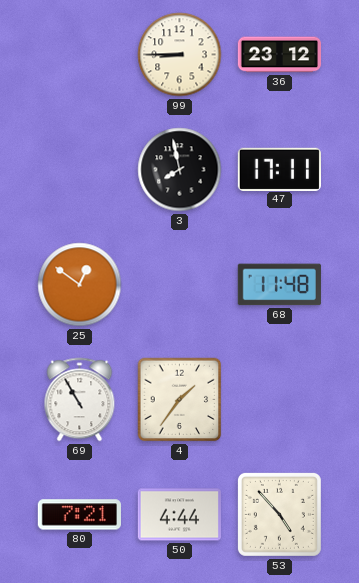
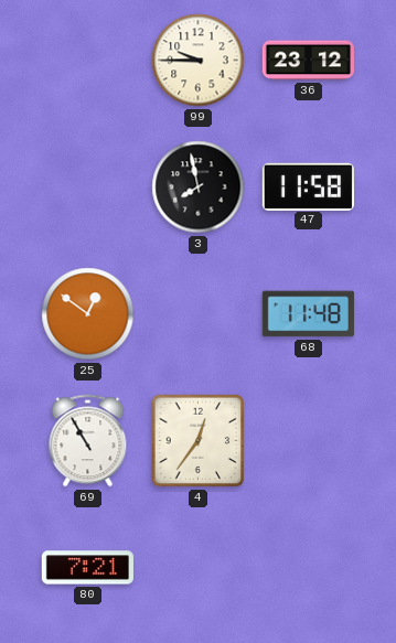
99: 8:45 -> 9:45
47: 17:11 -> 11:58
4: 1:36 -> 12:36
50: 4:44 -> none
53: 4:53 -> none
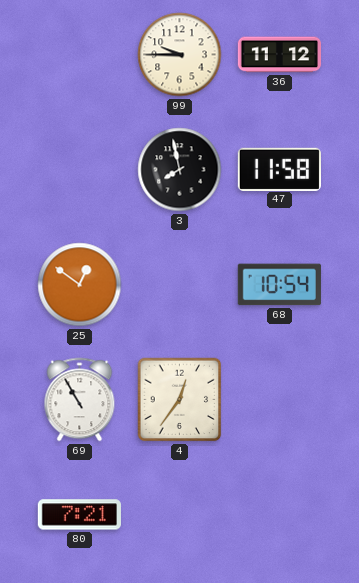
36: 23:12 -> 11:12
68: 11:48 -> 10:54
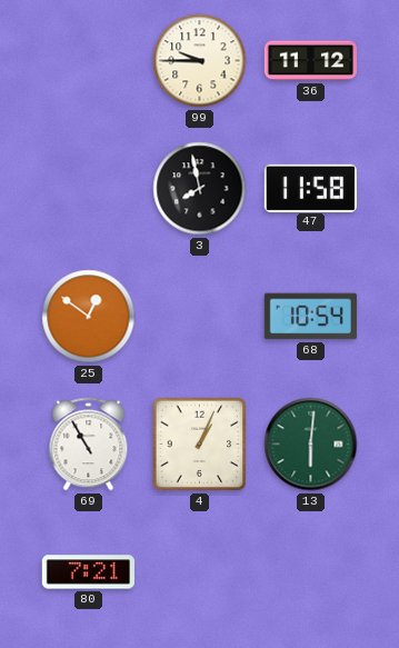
4: 12:36 -> 1:04
13: none -> 6:01
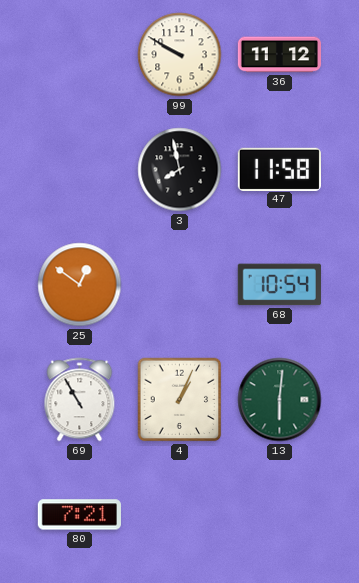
99: 9:45 -> 9:50
